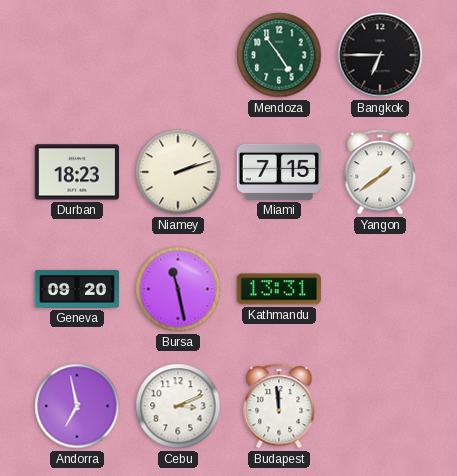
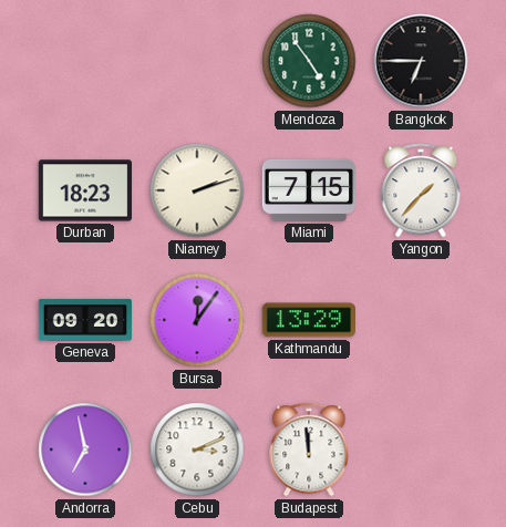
Yangon: 1:39 -> 1:37
Bursa: 11:28 -> 12:06
Kathmandu: 13:31 -> 13:29
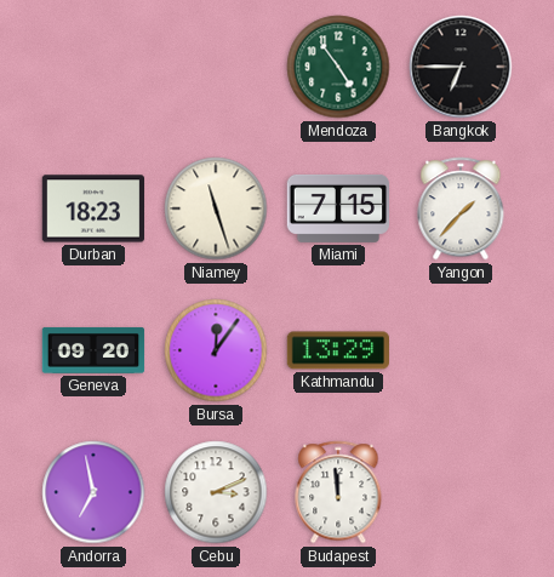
Niamey: 2:12 -> 11:27
